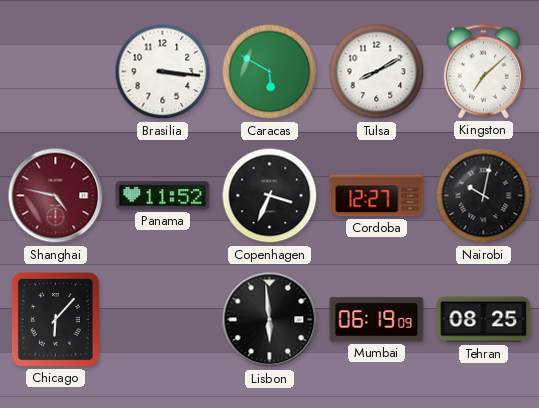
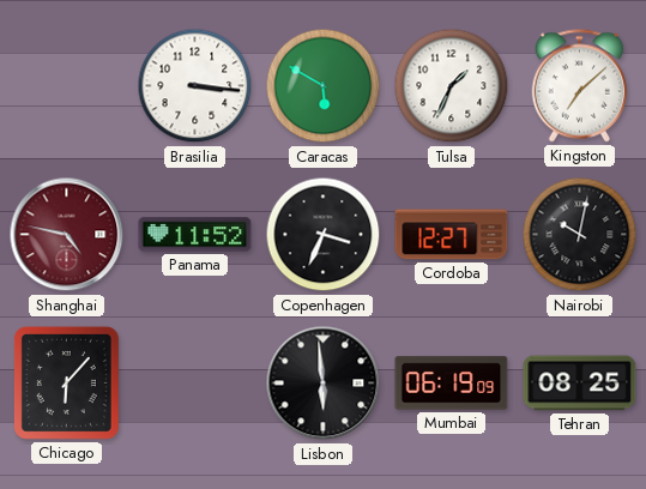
Tulsa: 8:10 -> 1:34
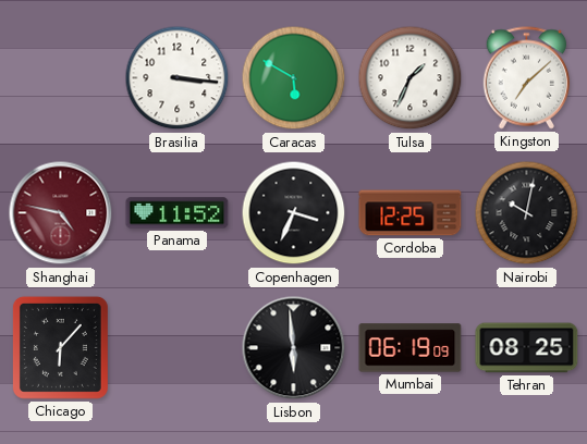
Cordoba: 12:27 -> 12:25
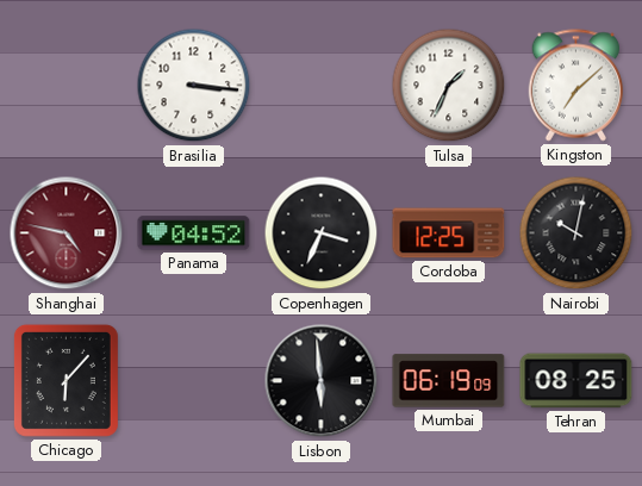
Caracas: 5:50 -> none
Panama: 11:52 -> 04:52
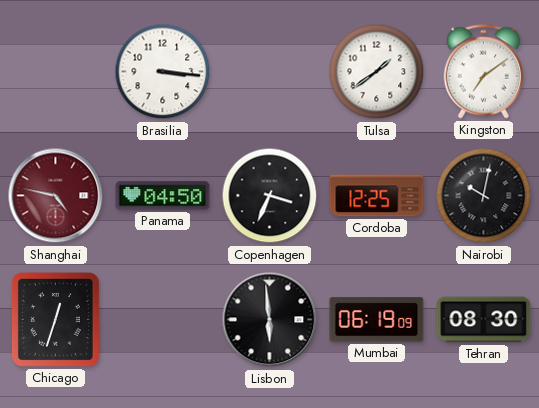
Tulsa: 1:34 -> 1:39
Kingston: 7:08 -> 7:09
Panama: 04:52 -> 04:50
Chicago: 6:07 -> 12:33
Tehran: 08:25 -> 08:30
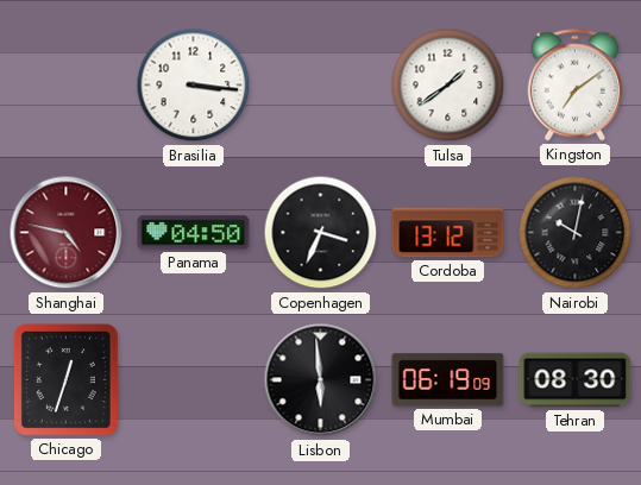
Cordoba: 12:25 -> 13:12
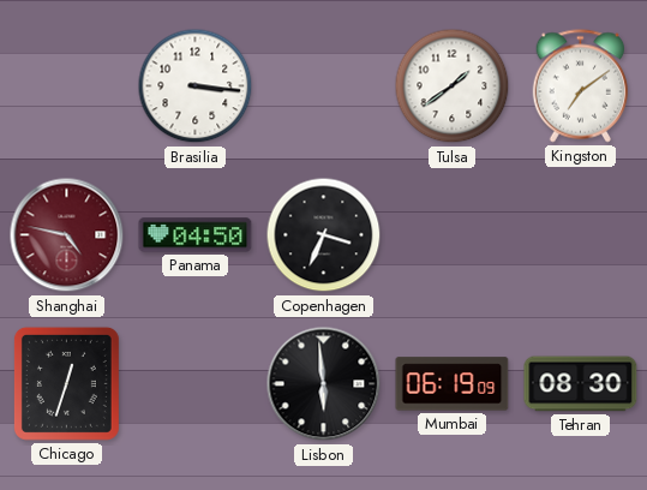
Cordoba: 13:12 -> none
Nairobi: 10:02 -> none
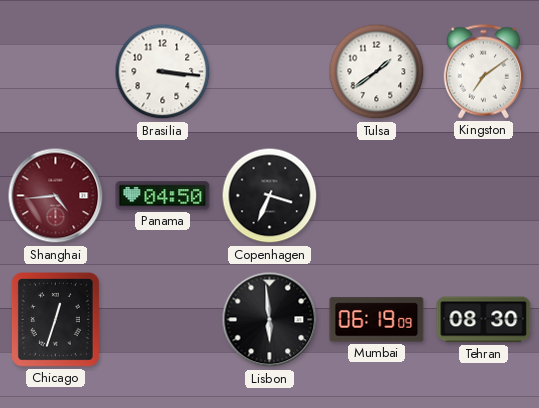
Shanghai: 4:47 -> 4:44
